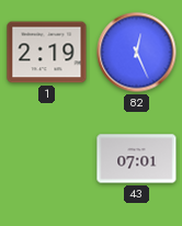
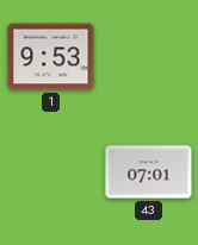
1: 2:19 -> 9:53
82: 12:26 -> none
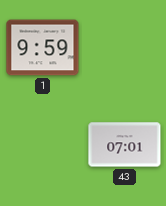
1: 9:53 -> 9:59
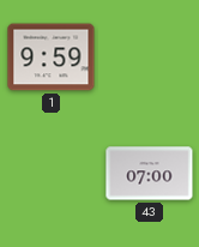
43: 07:01 -> 07:00
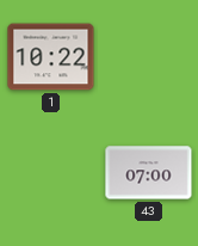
1: 9:59 -> 10:22
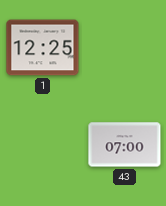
1: 10:22 -> 12:25
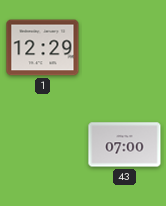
1: 12:25 -> 12:29
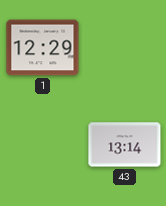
43: 07:00 -> 13:14
